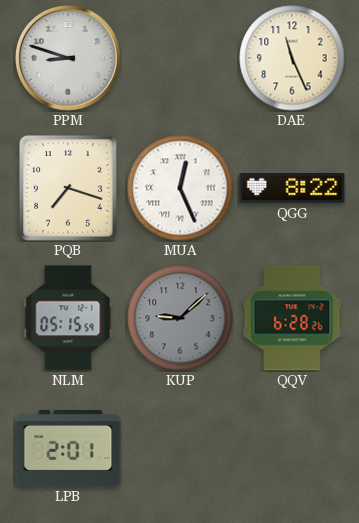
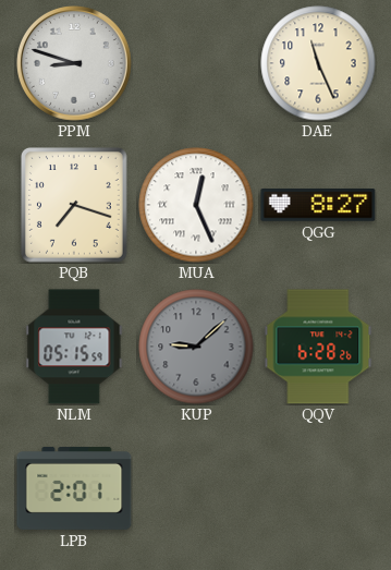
QGG: 8:22 -> 8:27
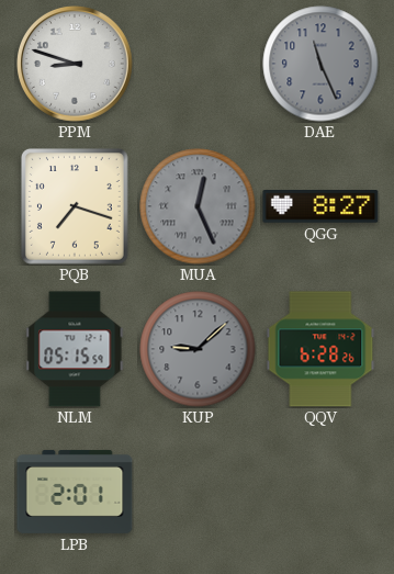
DAE dial: cream -> grey
MUA dial: white -> grey
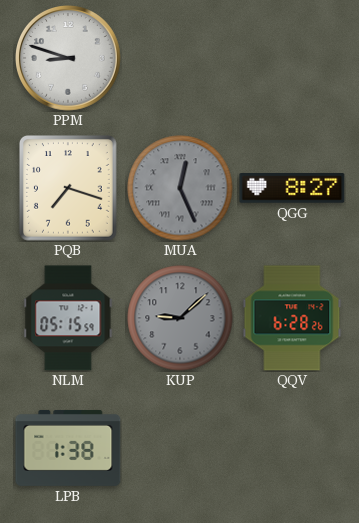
DAE: 11:26 -> none
LPB: 2:01 -> 1:38
